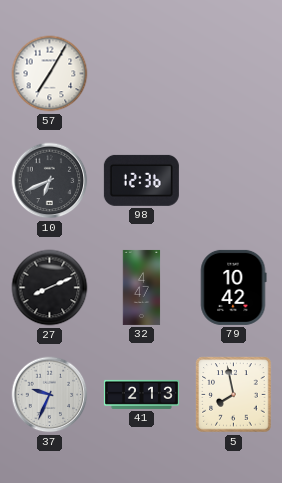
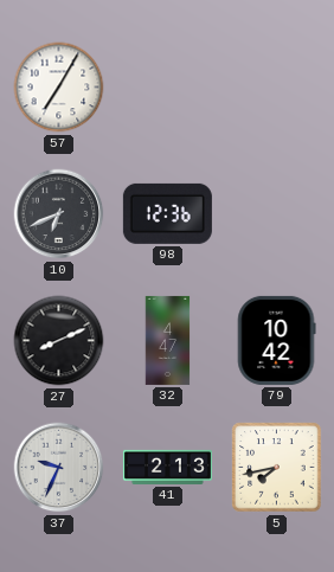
5: 7:58 -> 7:43
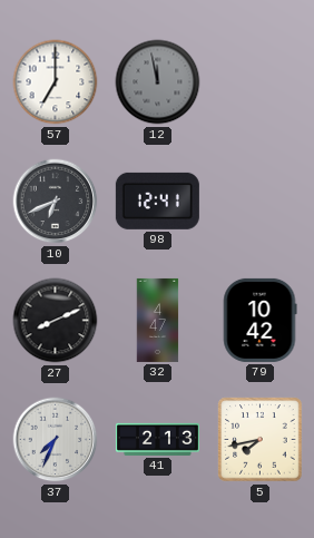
57: 7:05 -> 7:00
12: none -> 11:58
98: 12:36 -> 12:41
37: 9:34 -> 7:34
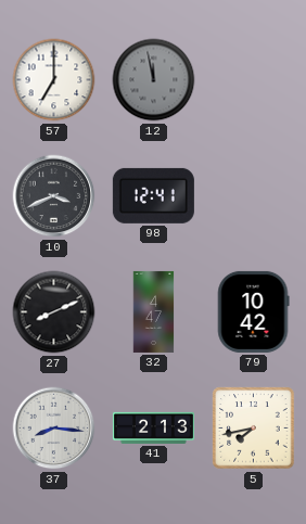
10: 6:41 -> 3:41
37: 7:34 -> 8:16
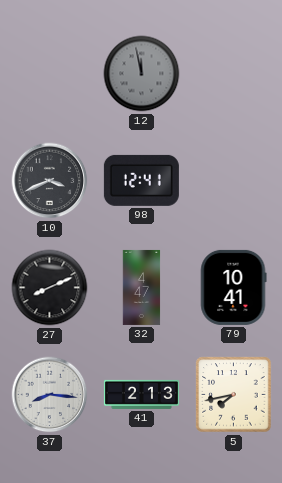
57: 7:00 -> none
79: 10:42 -> 10:41
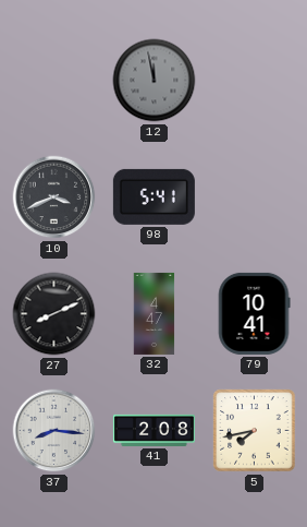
98: 12:41 -> 5:41
41: 2:13 -> 2:08
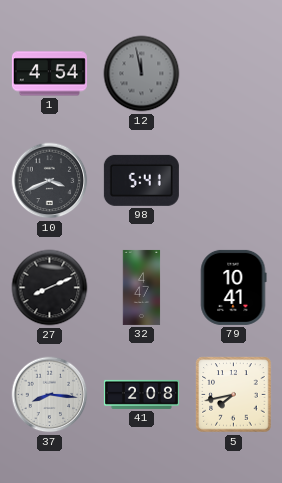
1: none -> 4:54
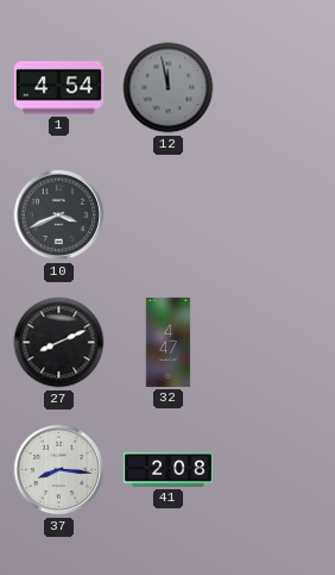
98: 5:41 -> none
79: 10:41 -> none
5: 7:43 -> none
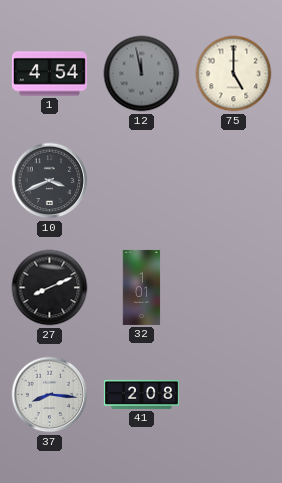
75: none -> 5:00
32: 4:47 -> 1:01
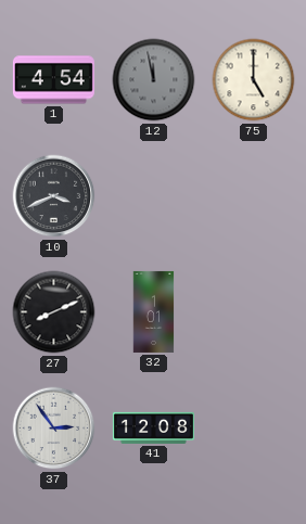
37: 8:16 -> 2:54
41: 2:08 -> 12:08
